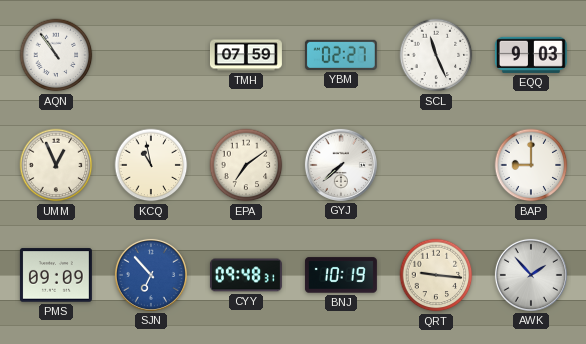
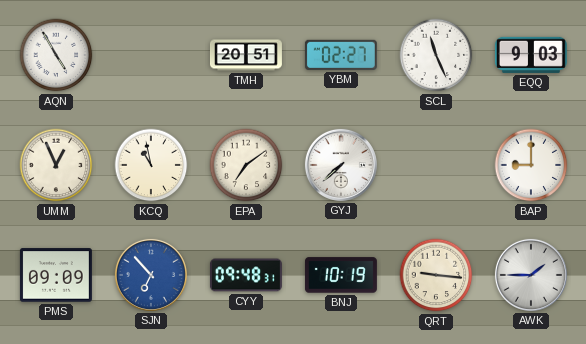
AQN: 10:54 -> 4:55
TMH: 07:59 -> 20:51
AWK: 1:53 -> 1:45
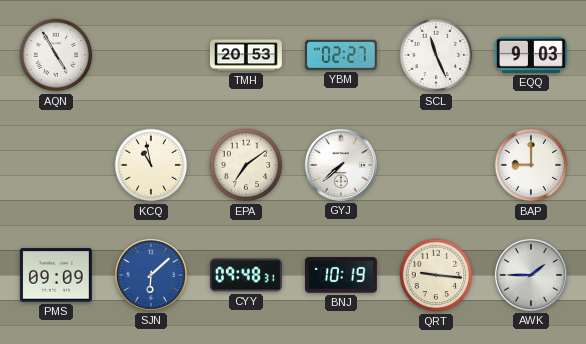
TMH: 20:51 -> 20:53
UMM: 12:56 -> none
SJN: 6:53 -> 6:08
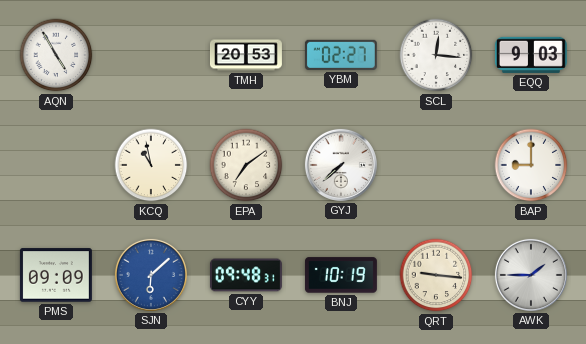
SCL: 11:26 -> 12:16
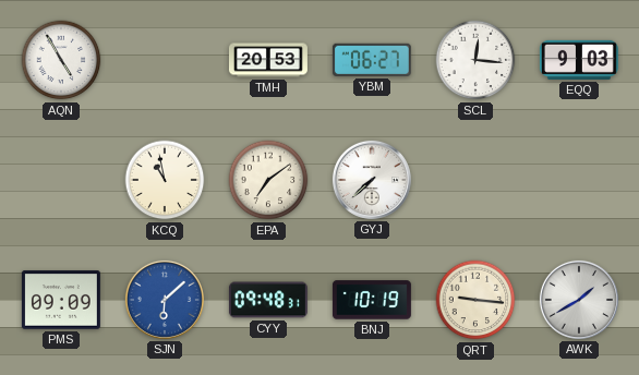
YBM: 02:27 -> 06:27
BAP: 9:00 -> none
AWK: 1:45 -> 1:40
